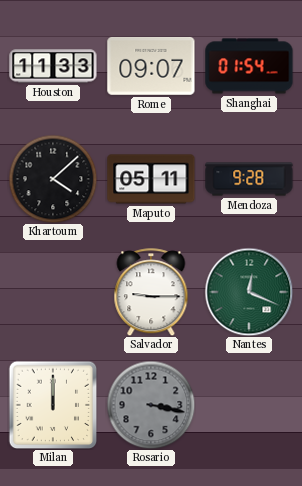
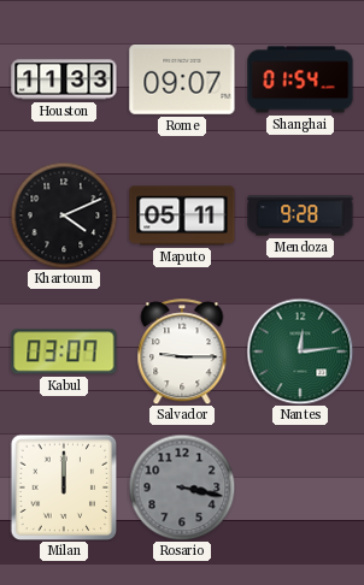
Khartoum: 4:08 -> 4:11
Kabul: none -> 03:07
Nantes: 12:19 -> 12:14
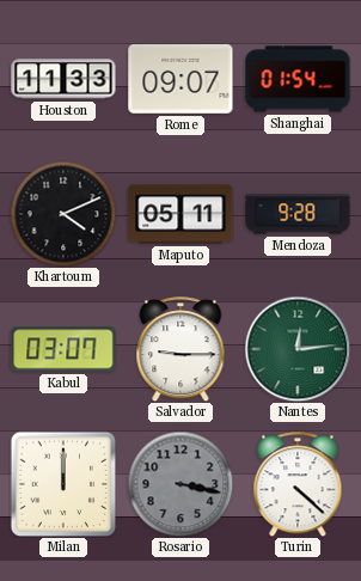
Turin: none -> 4:22
